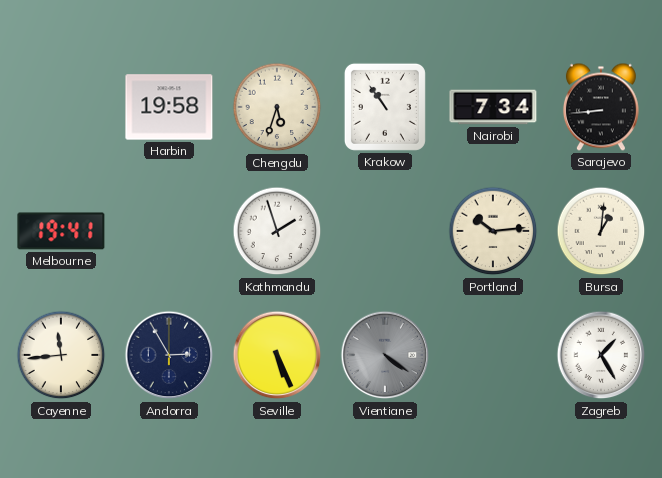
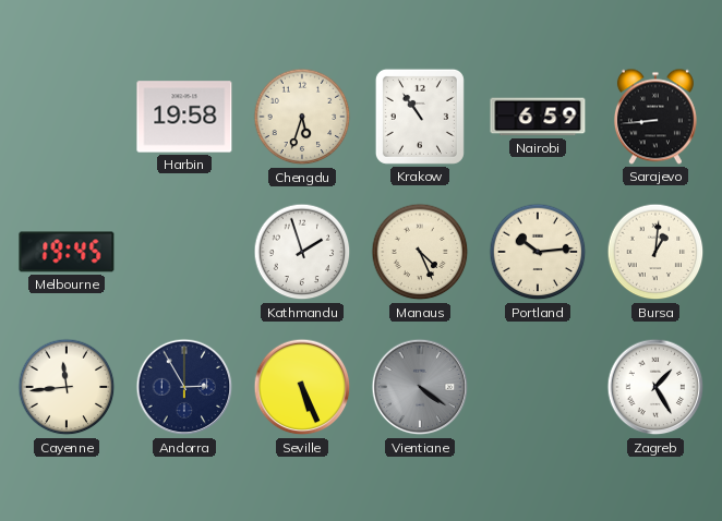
Nairobi: 7:34 -> 6:59
Melbourne: 19:41 -> 19:45
Manaus: none -> 4:26
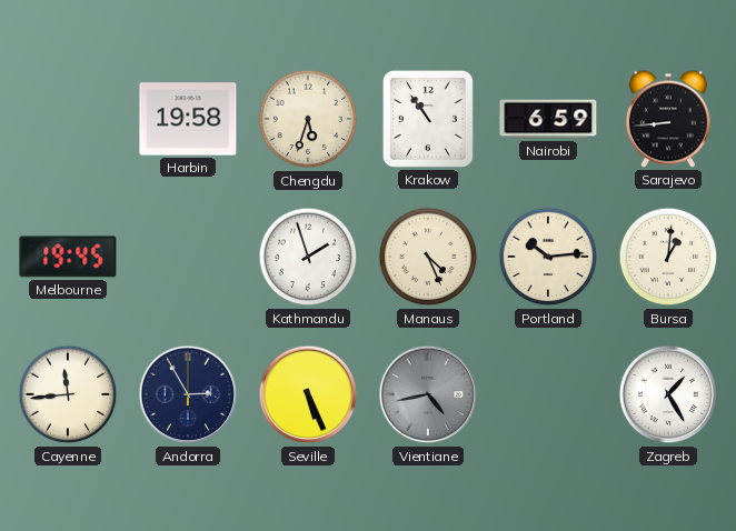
Vientiane: 4:21 -> 4:43
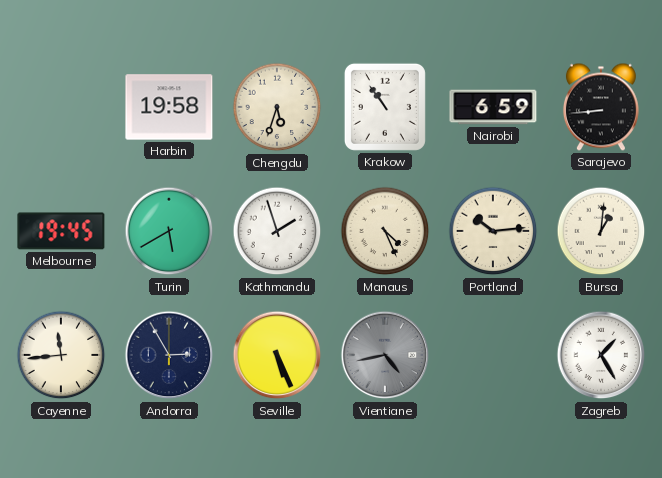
Turin: none -> 5:40
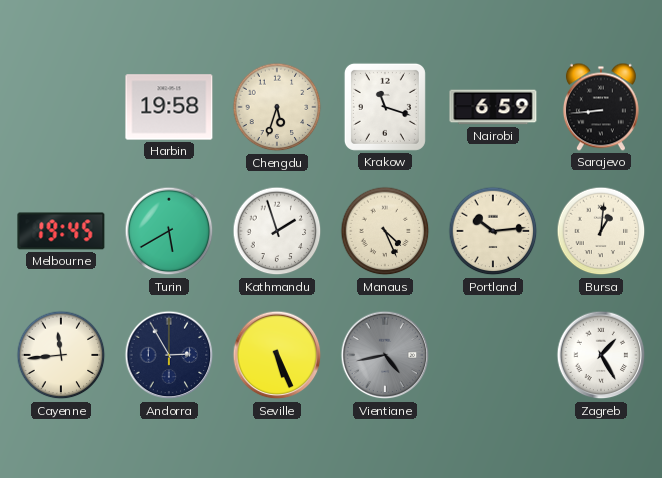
Krakow: 10:54 -> 11:18
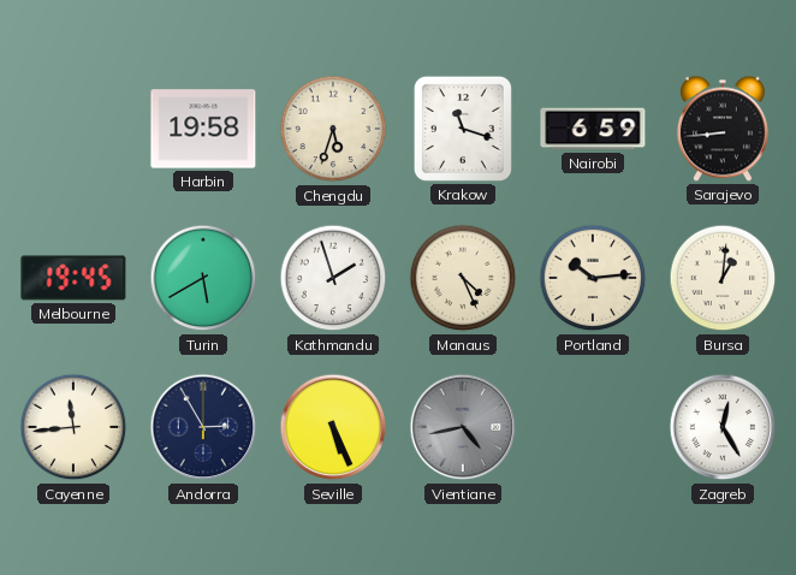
Zagreb: 1:25 -> 12:25
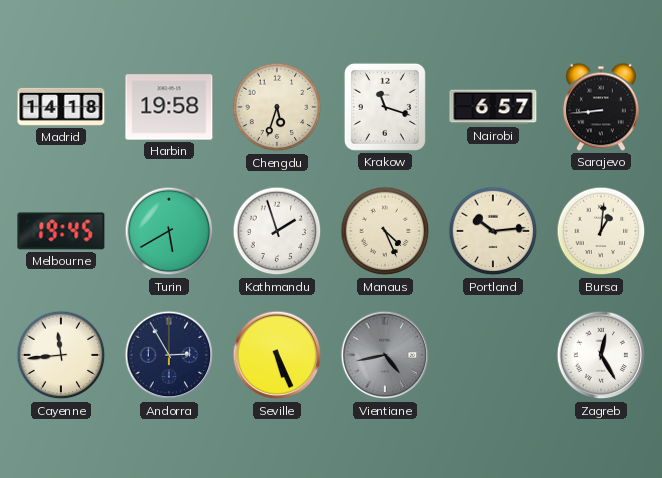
Madrid: none -> 14:18
Nairobi: 6:59 -> 6:57
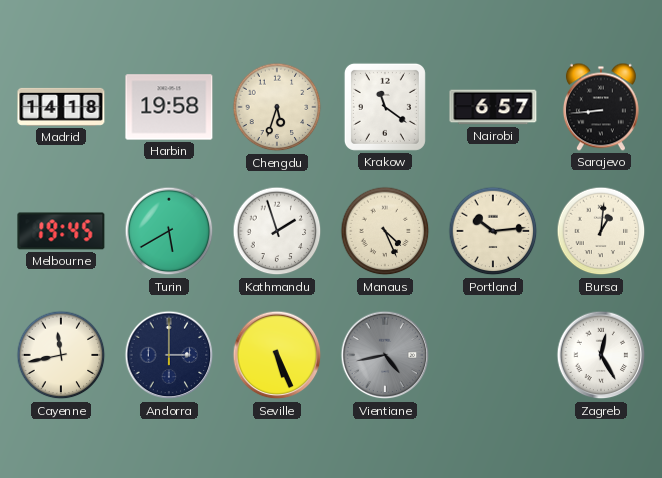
Krakow: 11:18 -> 11:21
Cayenne: 11:44 -> 11:43
Andorra: 2:55 -> 3:00
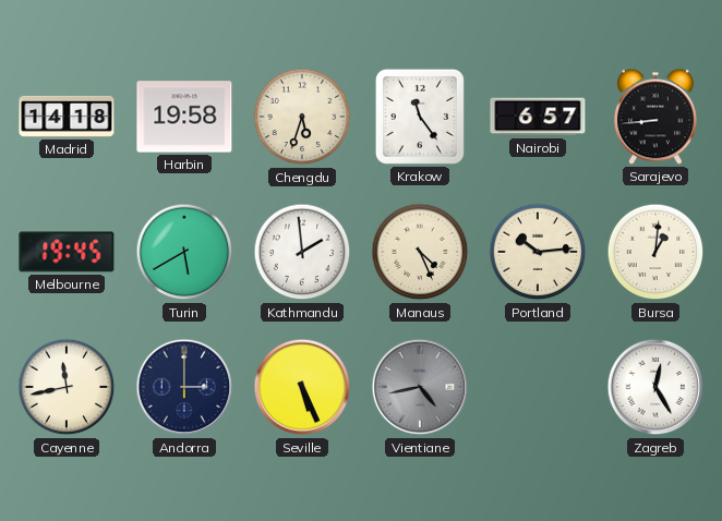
Krakow: 11:21 -> 11:24
Kathmandu: 1:57 -> 1:59
